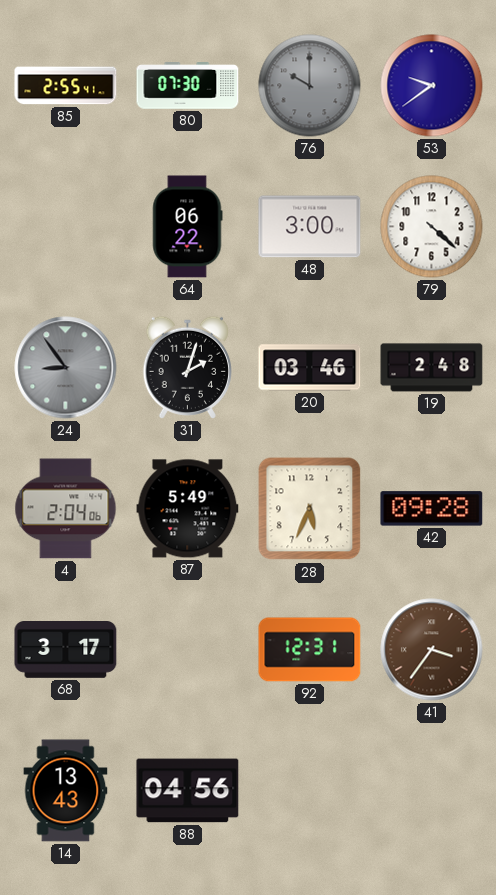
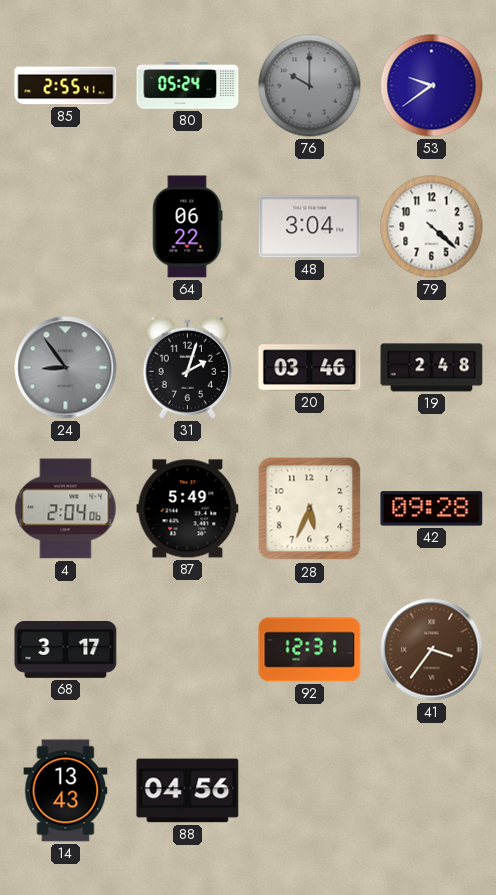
80: 07:30 -> 05:24
48: 3:00 -> 3:04
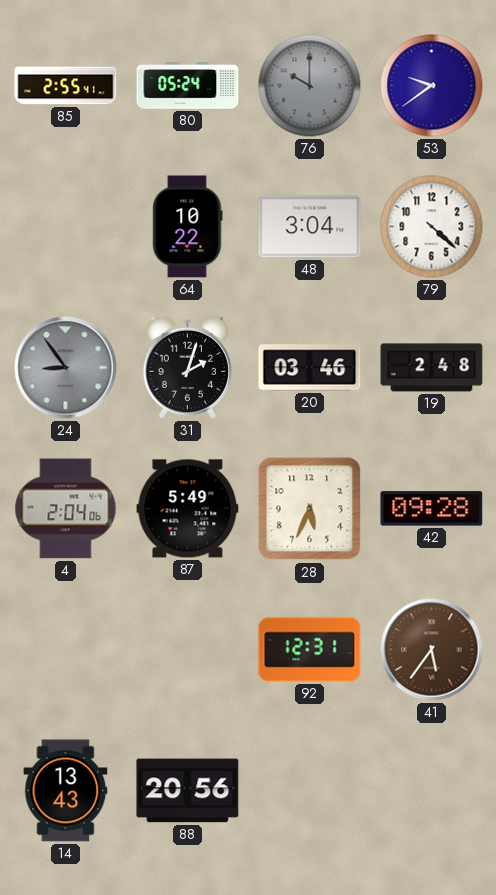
64: 06:22 -> 10:22
68: 3:17 -> none
41: 3:36 -> 5:36
88: 04:56 -> 20:56
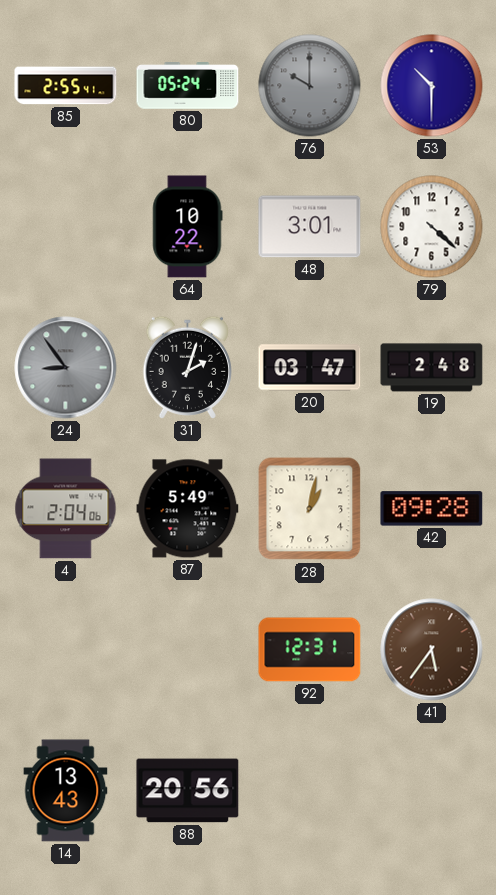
53: 9:39 -> 10:30
48: 3:04 -> 3:01
20: 03:46 -> 03:47
28: 5:34 -> 1:02
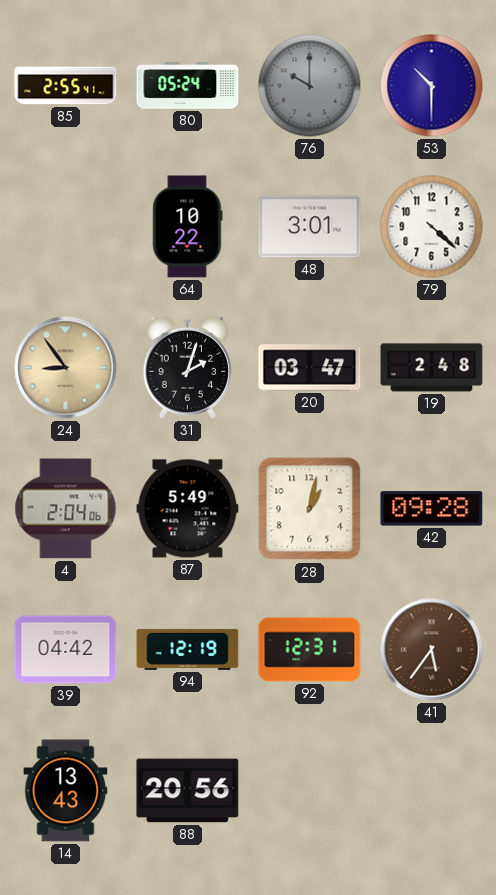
24 dial: grey -> champagne
39: none -> 04:42
94: none -> 12:19
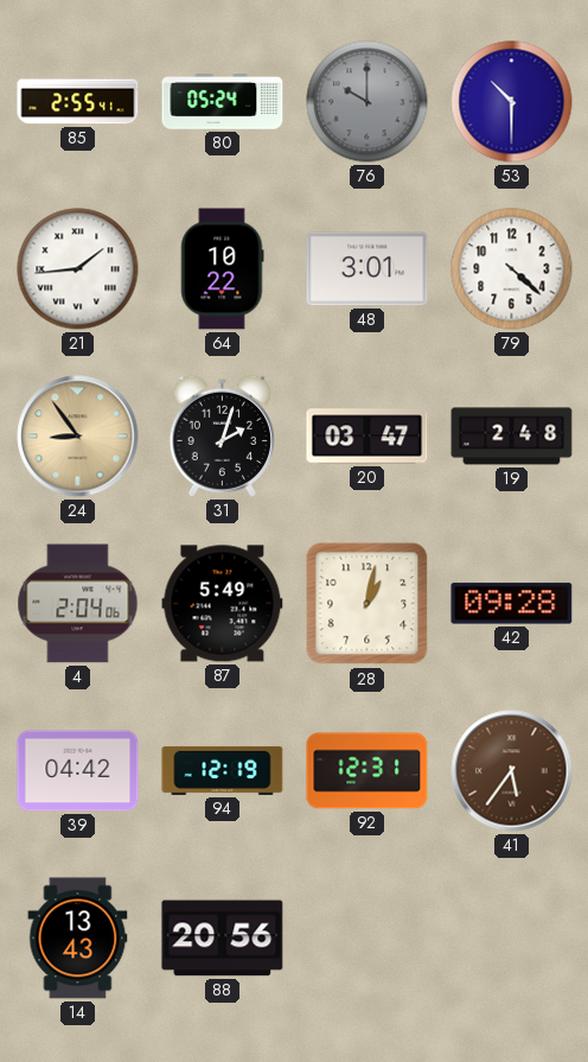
21: none -> 1:44
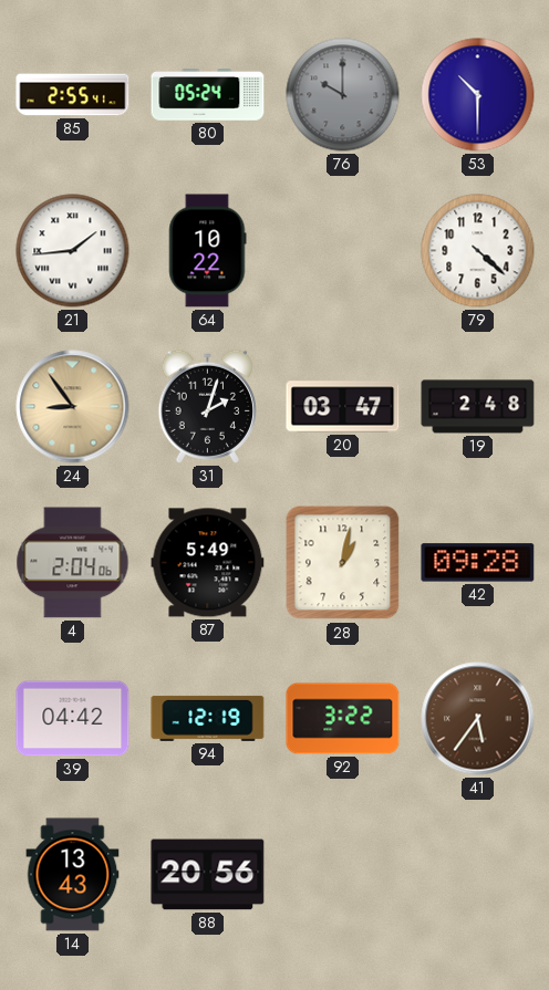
48: 3:01 -> none
92: 12:31 -> 3:22
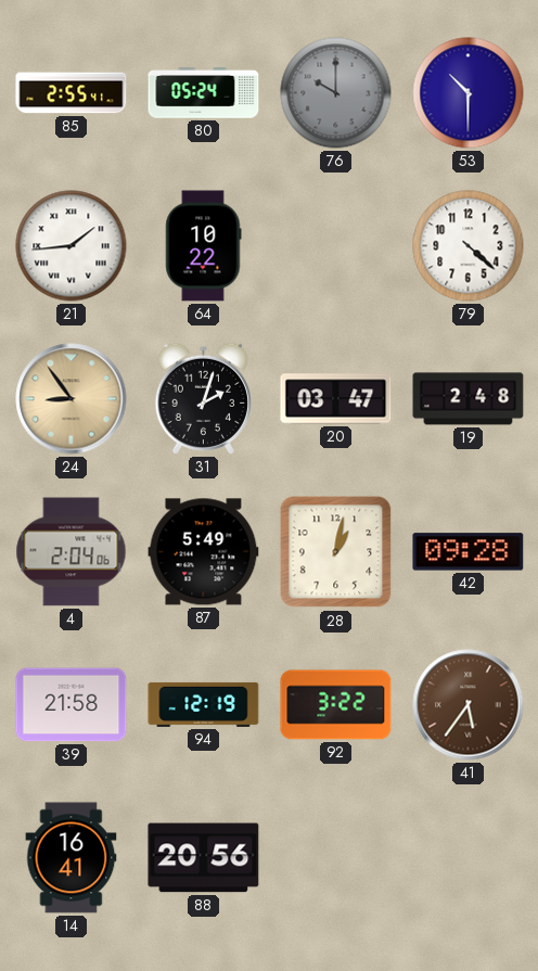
39: 04:42 -> 21:58
14: 13:43 -> 16:41
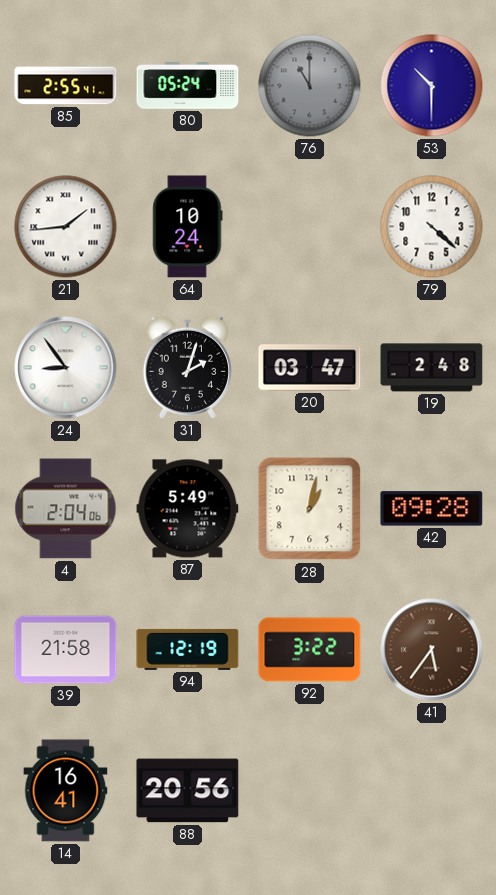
76: 10:00 -> 11:00
64: 10:22 -> 10:24
24 dial: champagne -> white
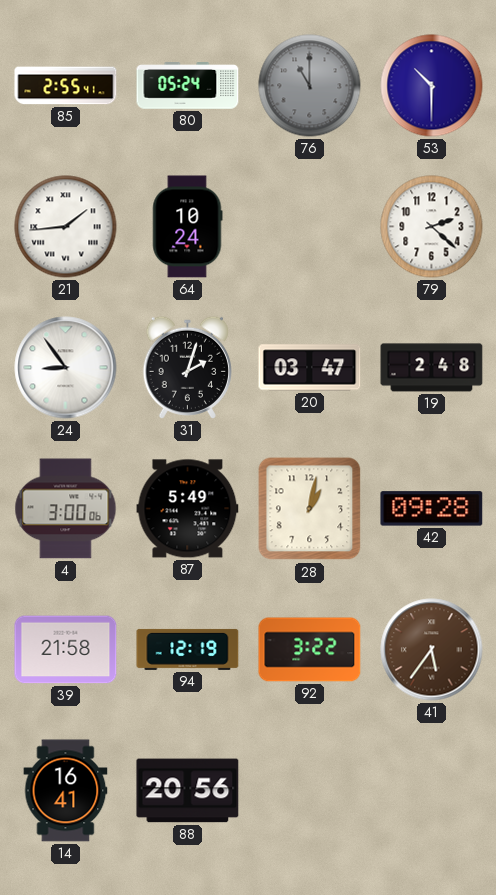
79: 4:22 -> 2:22
4: 2:04 -> 3:00
